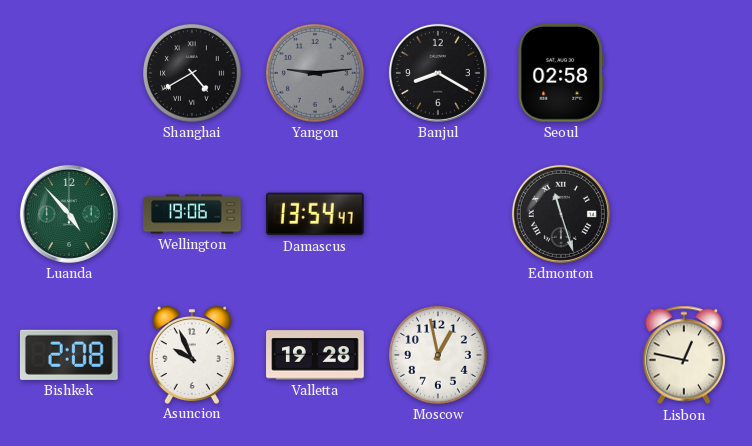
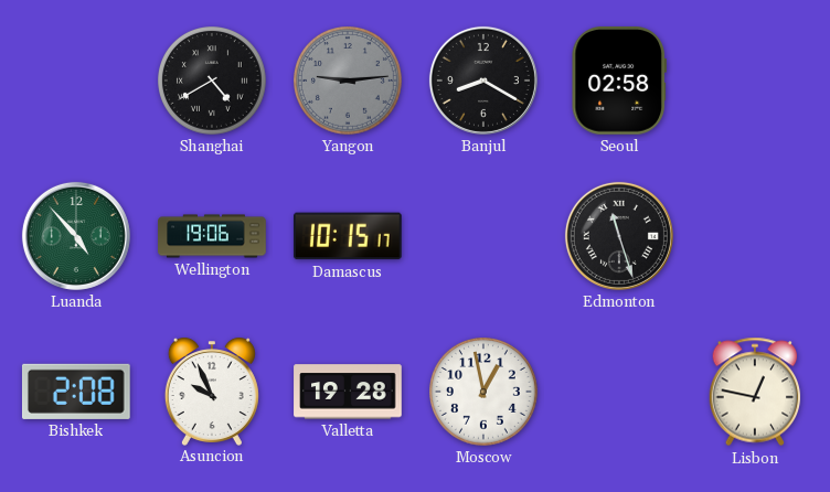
Damascus: 13:54 -> 10:15
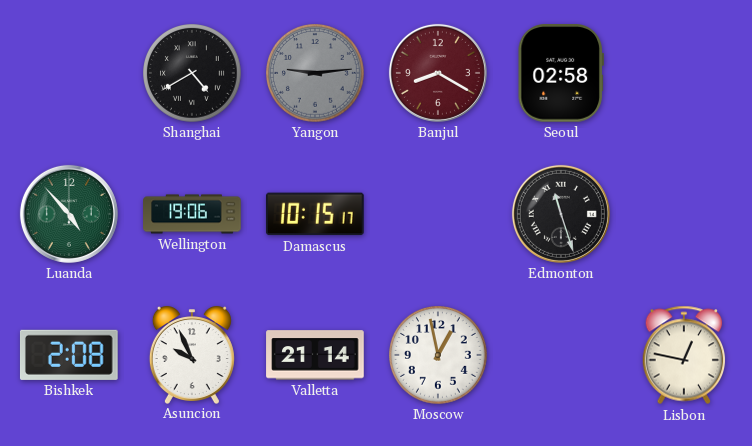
Banjul dial: black -> burgundy
Valletta: 19:28 -> 21:14
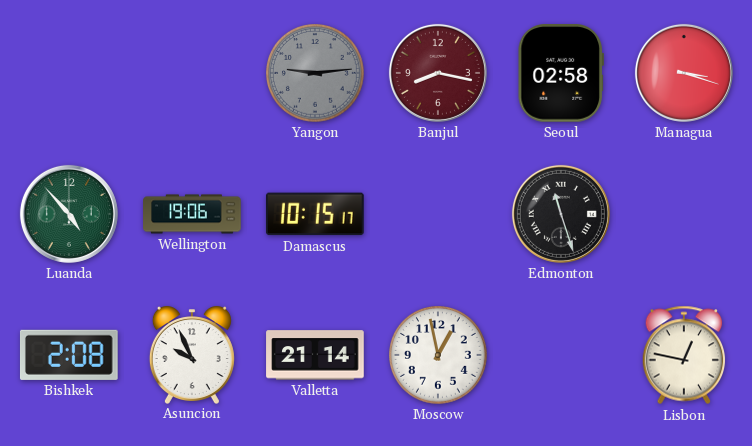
Shanghai: 4:40 -> none
Banjul: 8:20 -> 8:17
Managua: none -> 3:18
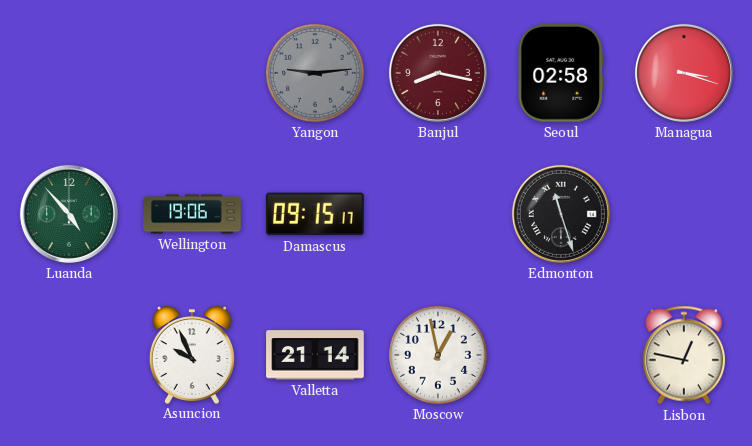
Damascus: 10:15 -> 09:15
Bishkek: 2:08 -> none
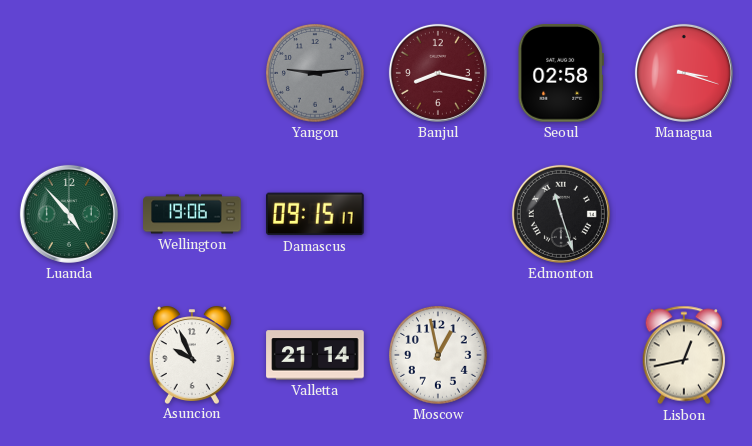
Lisbon: 12:47 -> 12:43
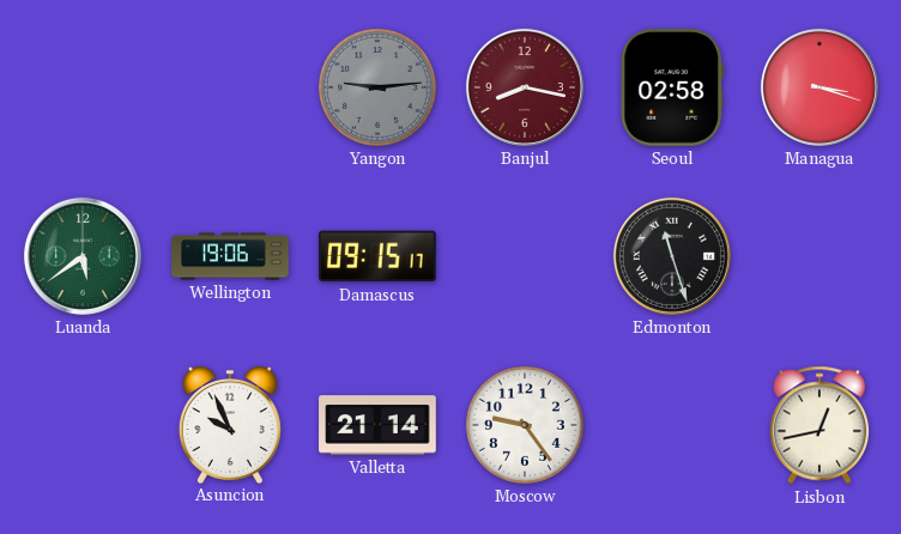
Luanda: 4:53 -> 5:39
Moscow: 12:58 -> 9:24
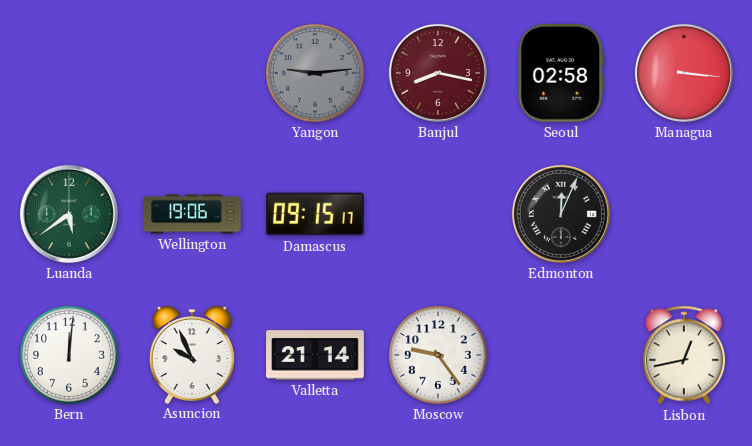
Managua: 3:18 -> 3:16
Edmonton: 11:27 -> 12:04
Bern: none -> 12:01
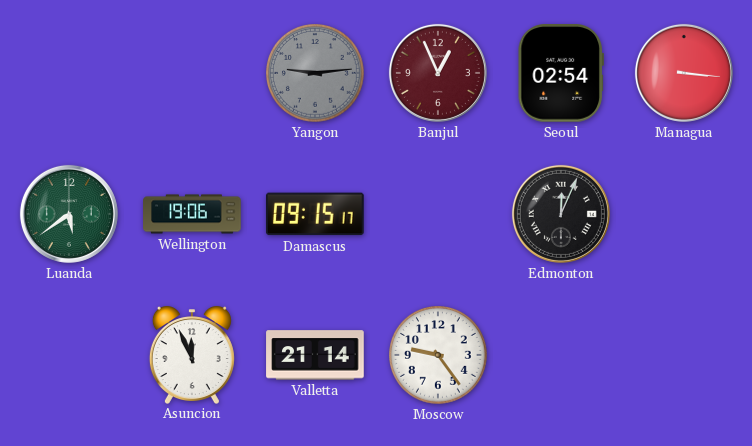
Banjul: 8:17 -> 12:56
Seoul: 02:58 -> 02:54
Bern: 12:01 -> none
Asuncion: 9:56 -> 11:56
Lisbon: 12:43 -> none
